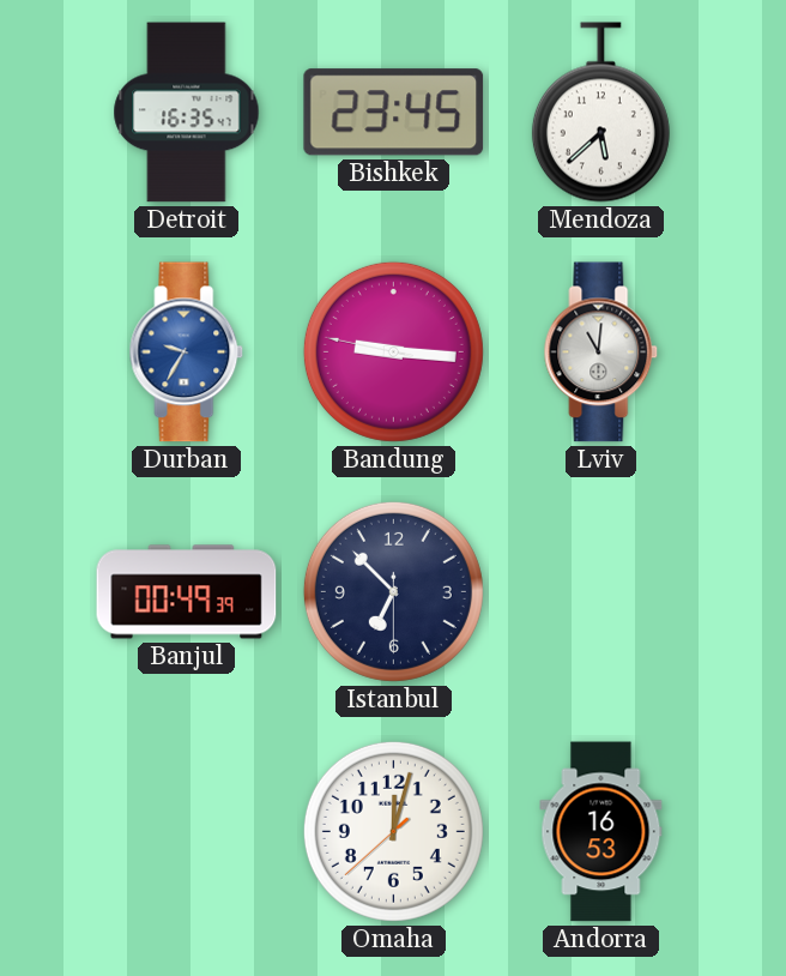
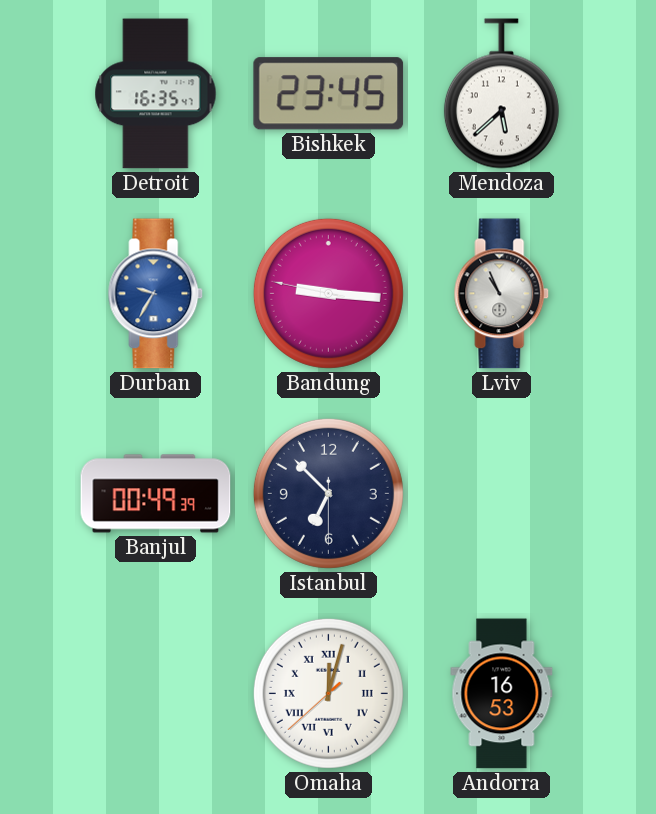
Lviv: 11:01 -> 10:56
Omaha numerals: Arabic -> Roman
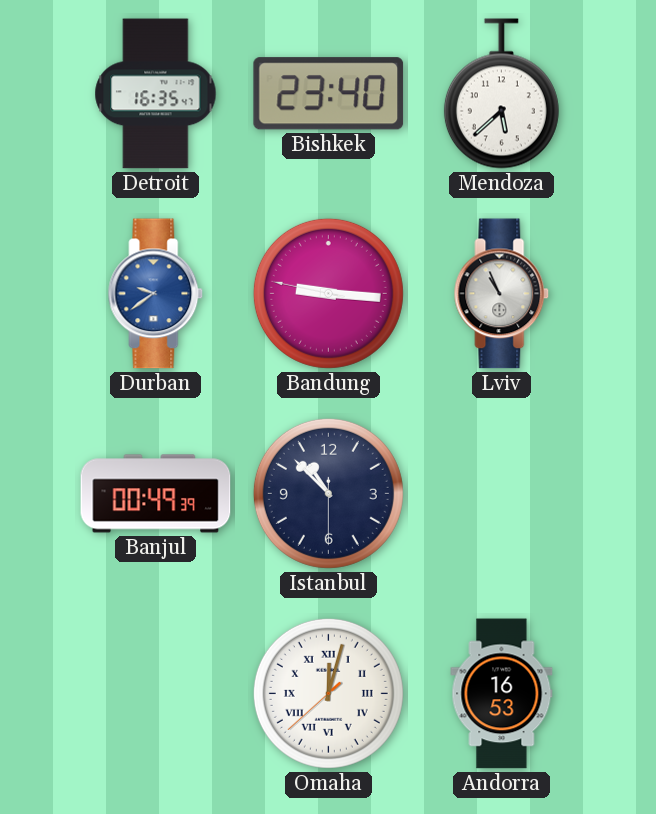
Bishkek: 23:45 -> 23:40
Durban: 9:35 -> 9:39
Istanbul: 6:52 -> 10:52
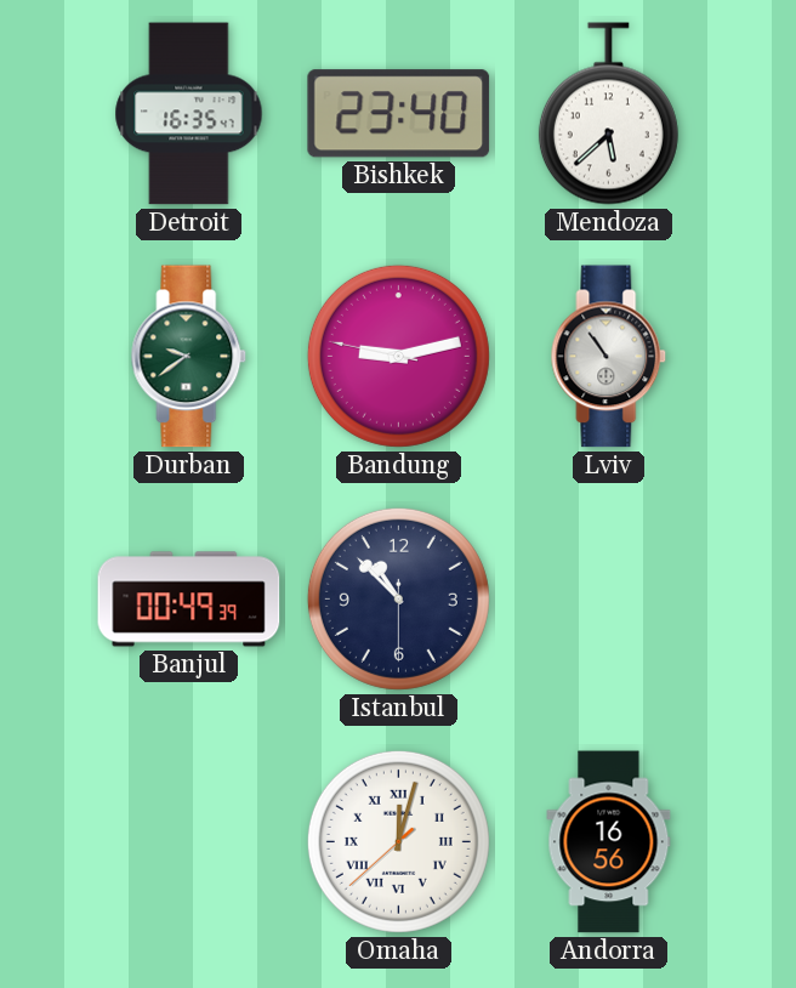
Durban dial: blue -> green
Bandung: 9:15 -> 9:12
Lviv: 10:56 -> 10:54
Andorra: 16:53 -> 16:56
